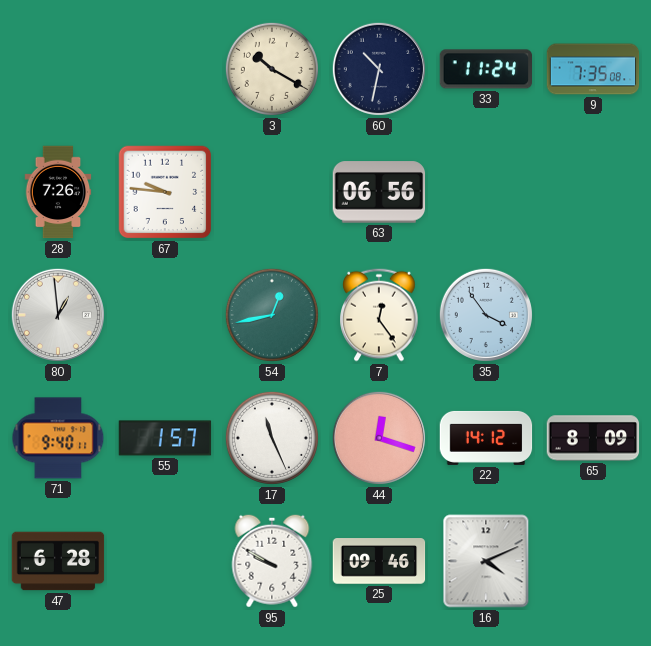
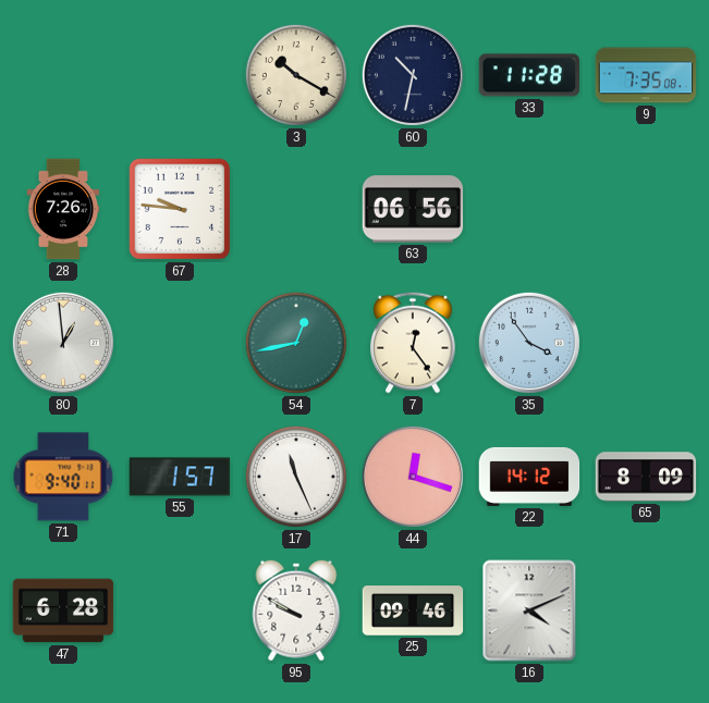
33: 11:24 -> 11:28
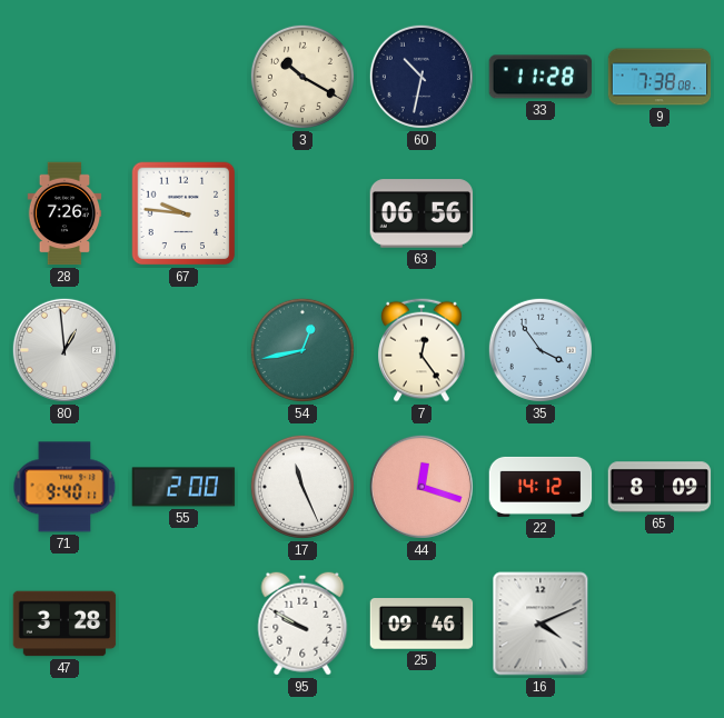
9: 7:35 -> 7:38
55: 1:57 -> 2:00
47: 6:28 -> 3:28
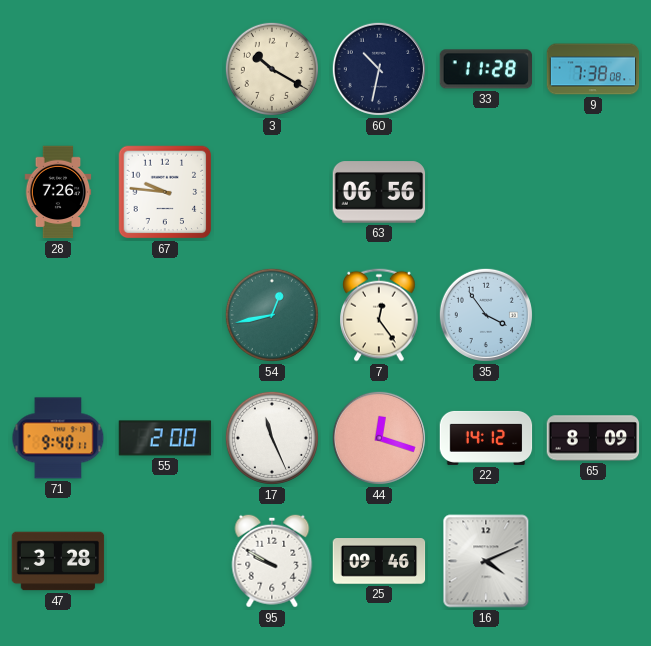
80: 12:59 -> none
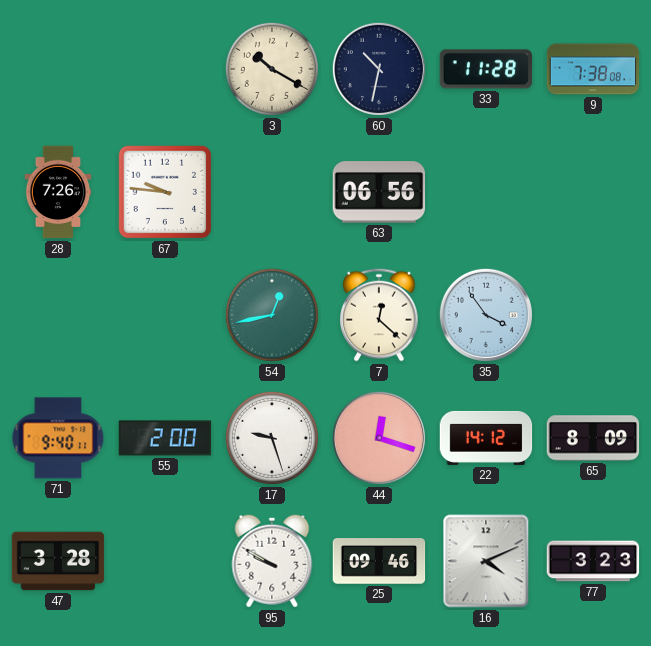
7: 12:24 -> 12:22
17: 11:26 -> 9:27
77: none -> 3:23
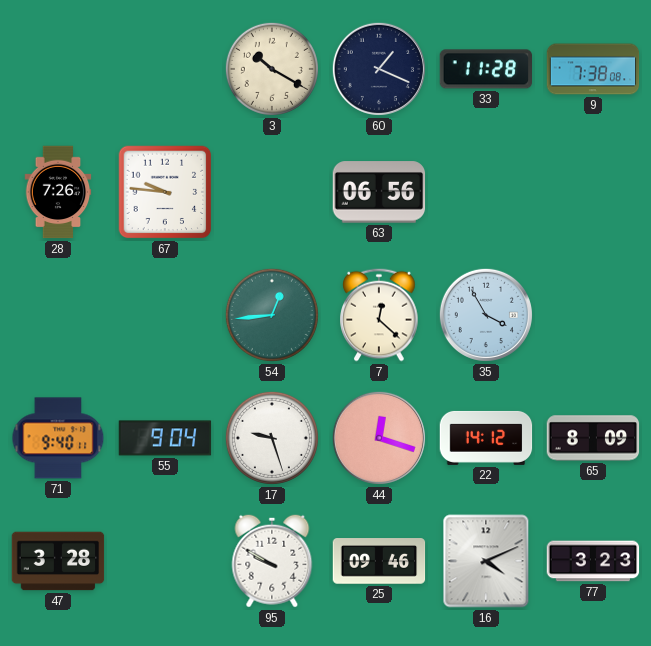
60: 10:32 -> 1:19
54: 12:43 -> 12:44
35: 3:54 -> 3:55
55: 2:00 -> 9:04
